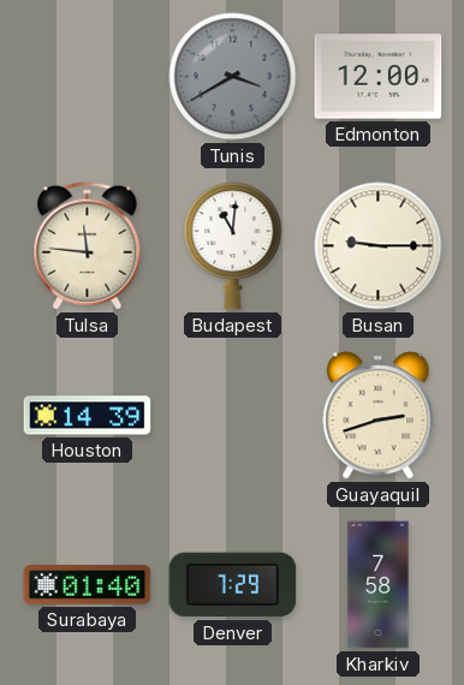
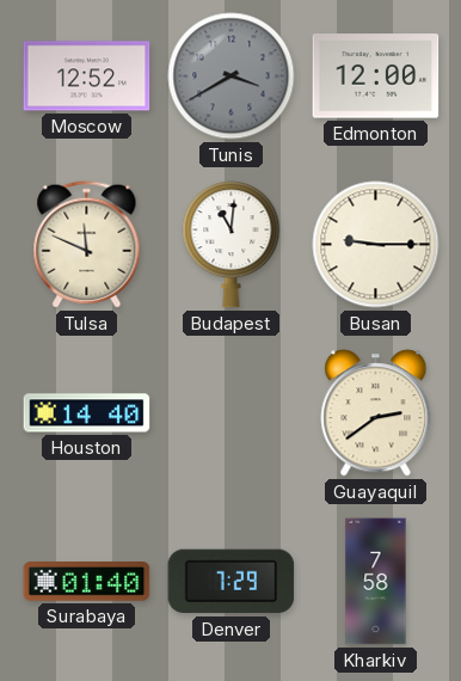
Moscow: none -> 12:52
Tulsa: 11:46 -> 11:49
Houston: 14:39 -> 14:40
Guayaquil: 2:42 -> 2:39
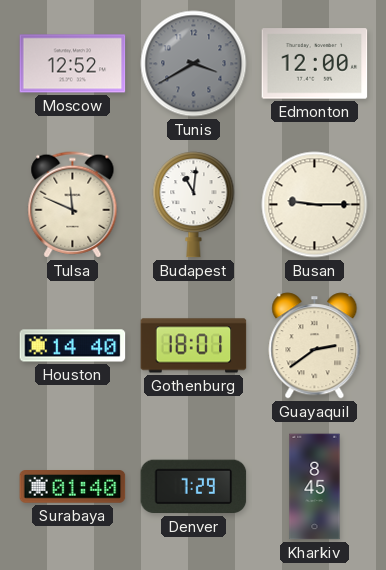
Gothenburg: none -> 18:01
Kharkiv: 7:58 -> 8:45
